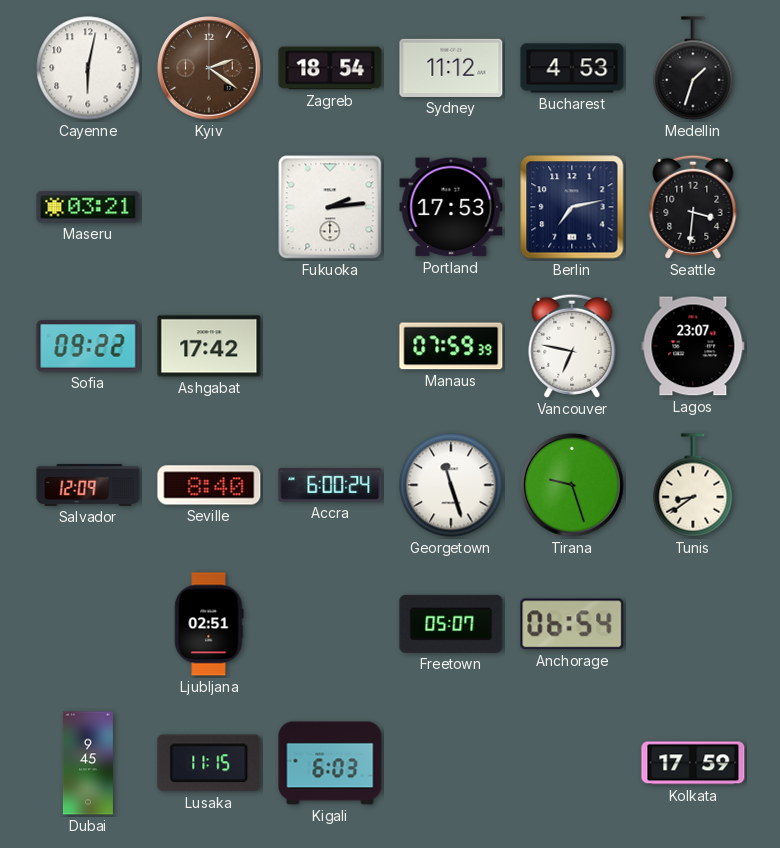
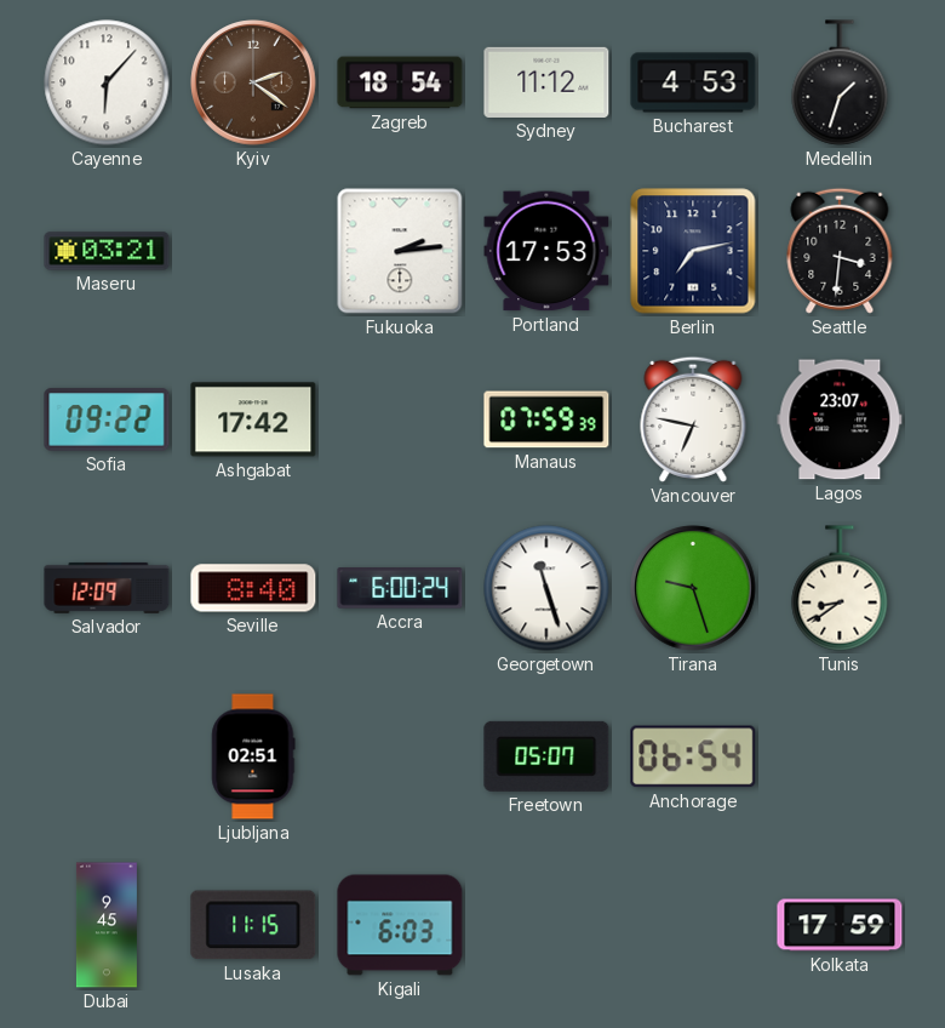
Cayenne: 6:02 -> 6:07
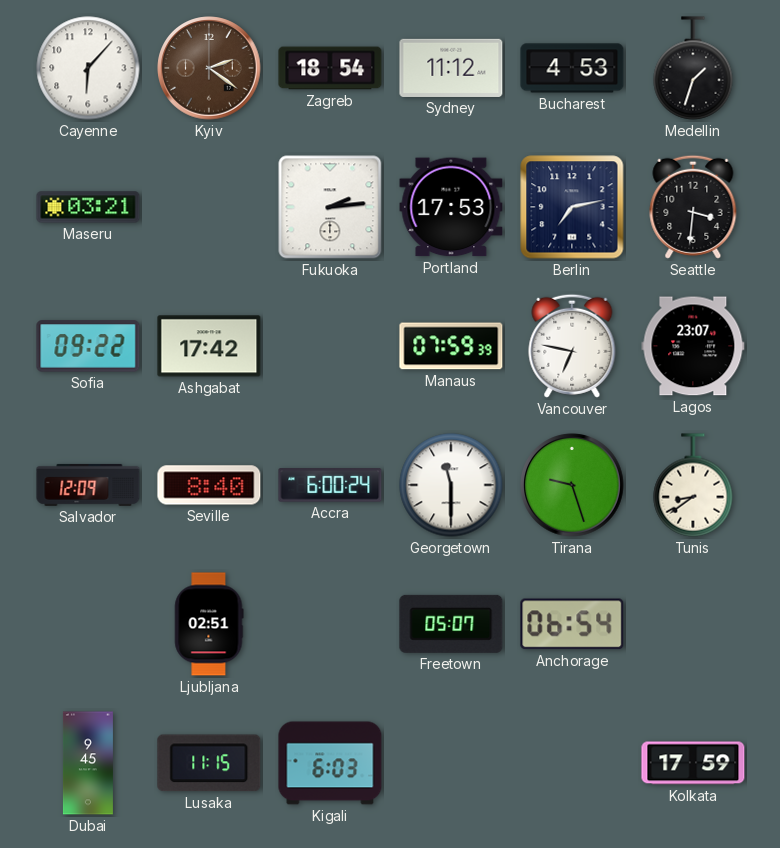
Georgetown: 11:27 -> 11:30
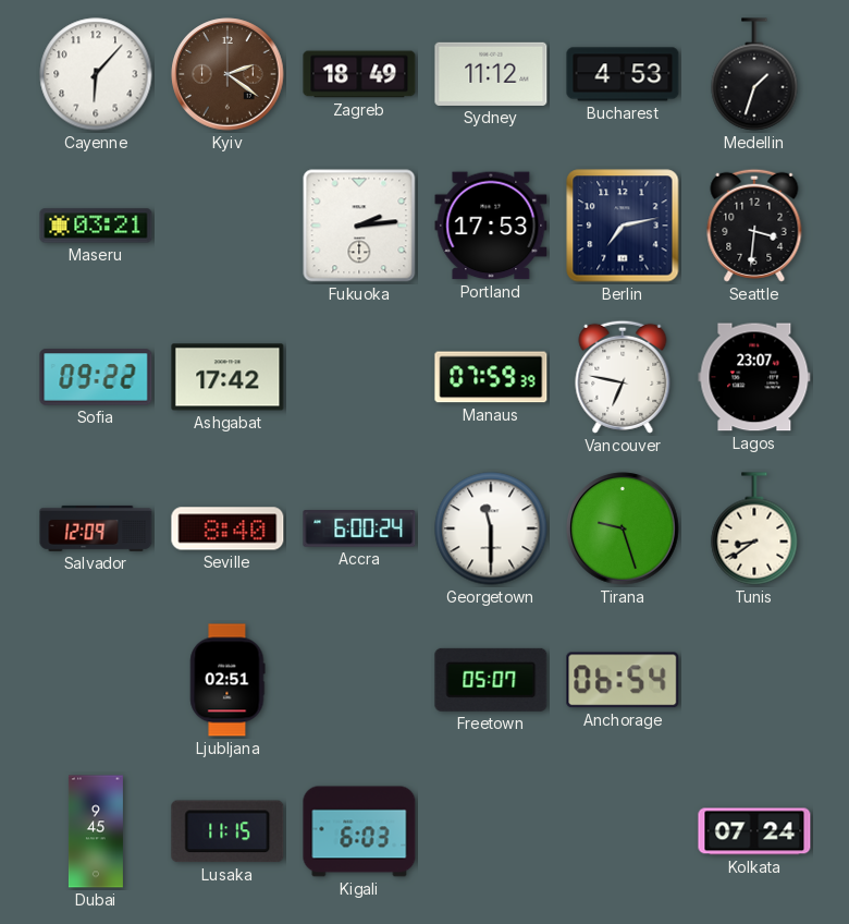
Zagreb: 18:54 -> 18:49
Kolkata: 17:59 -> 07:24
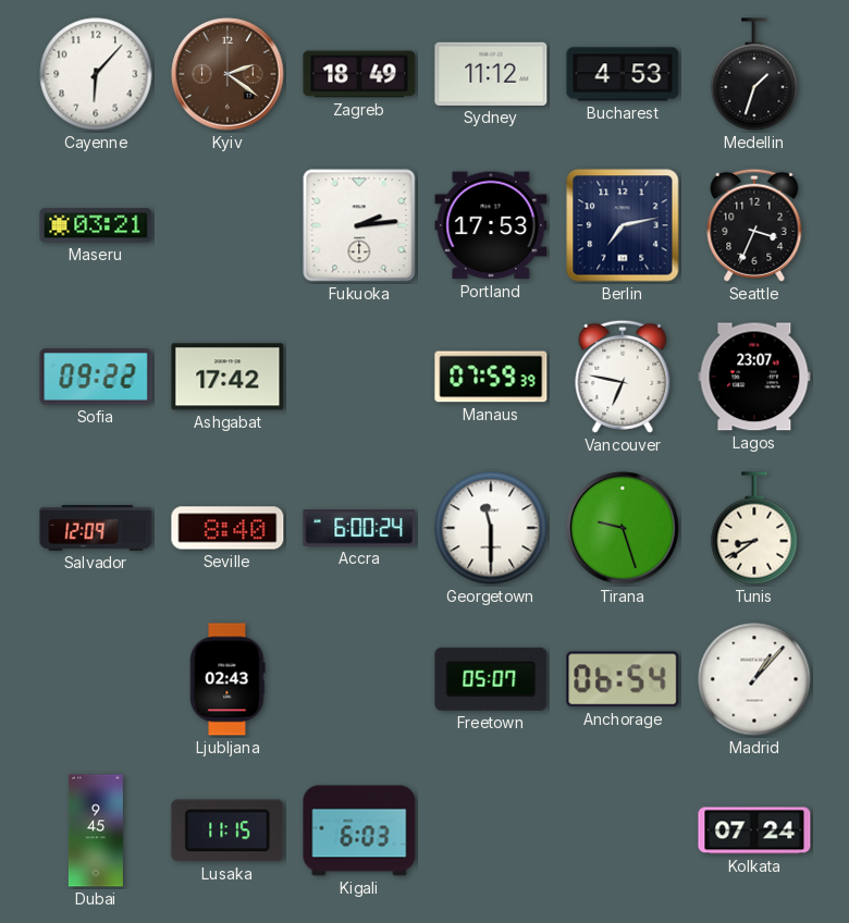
Seattle: 3:31 -> 3:34
Ljubljana: 02:51 -> 02:43
Madrid: none -> 1:07
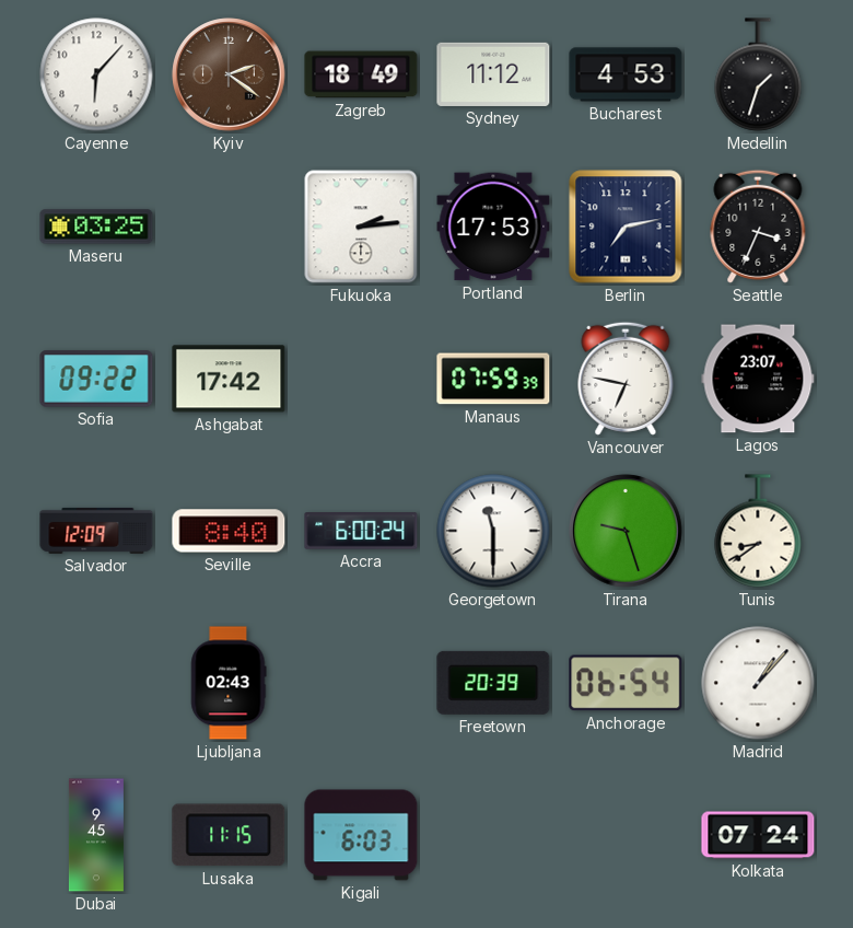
Maseru: 03:21 -> 03:25
Freetown: 05:07 -> 20:39
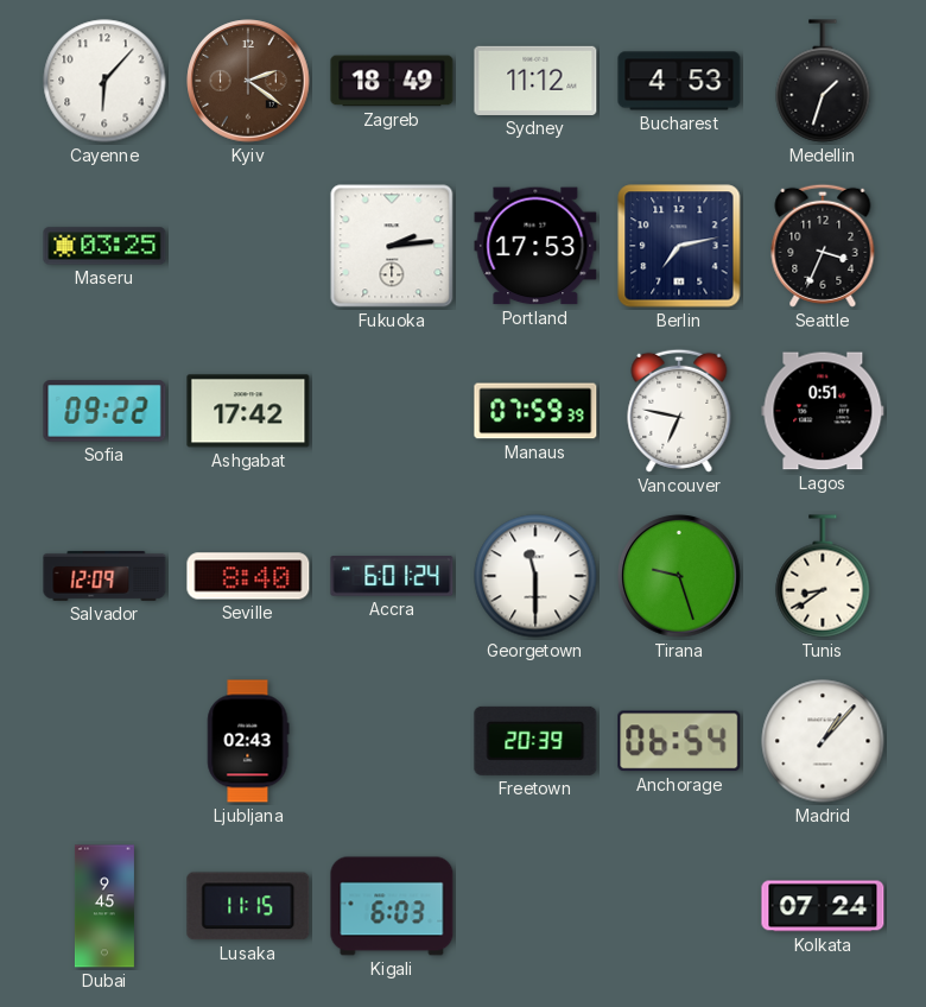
Lagos: 23:07 -> 0:51
Accra: 6:00 -> 6:01
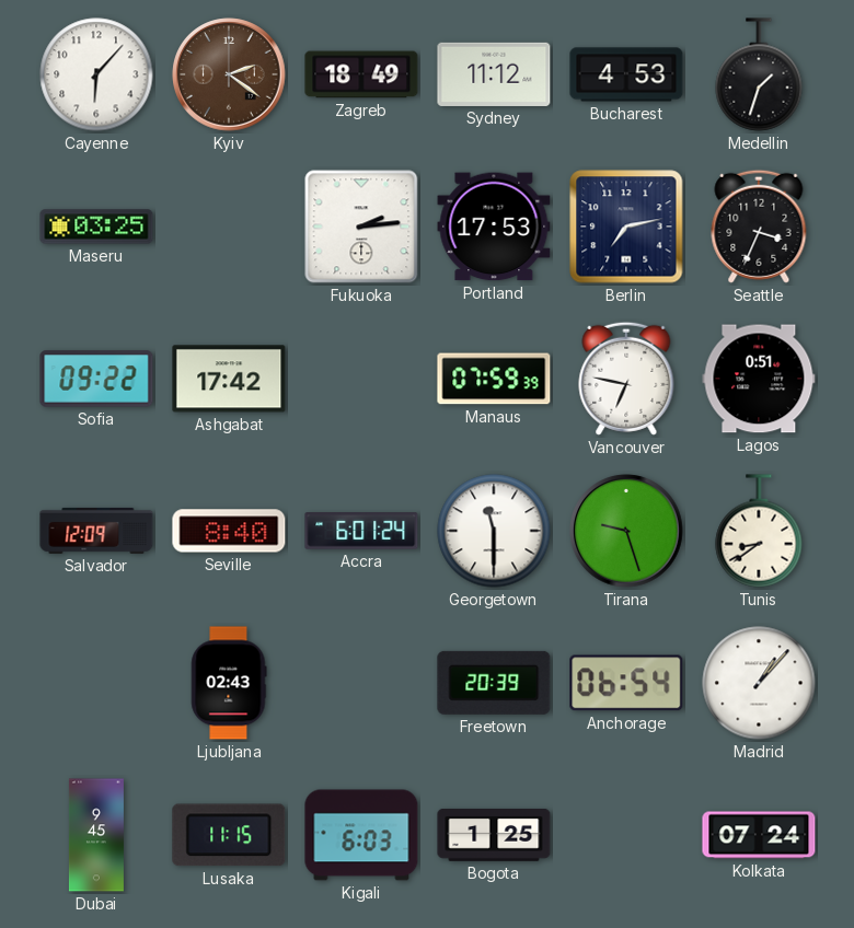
Bogota: none -> 1:25
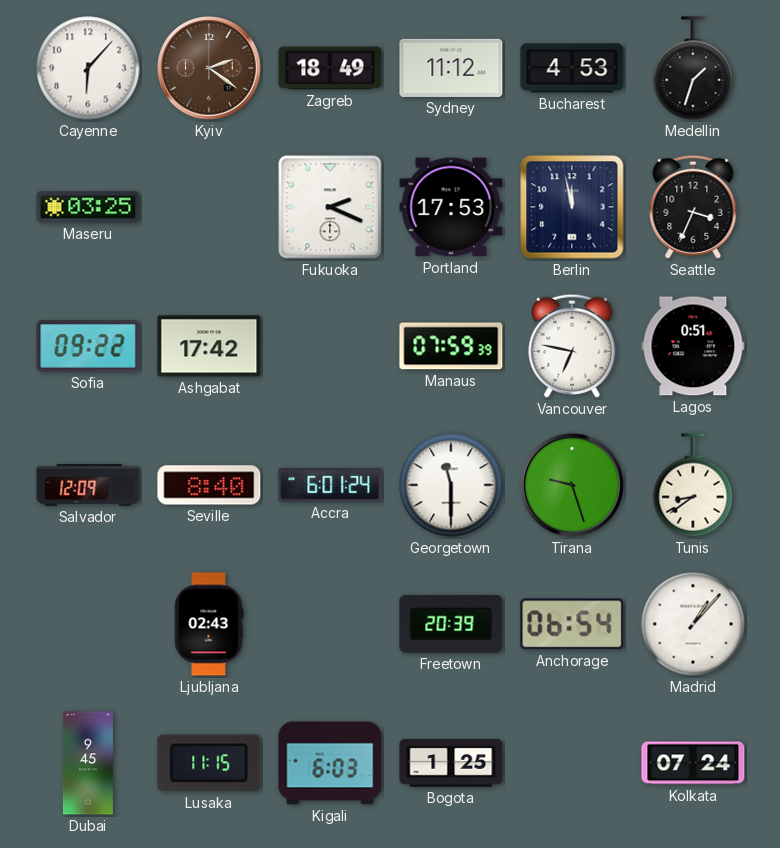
Fukuoka: 2:14 -> 2:19
Berlin: 7:13 -> 11:58
